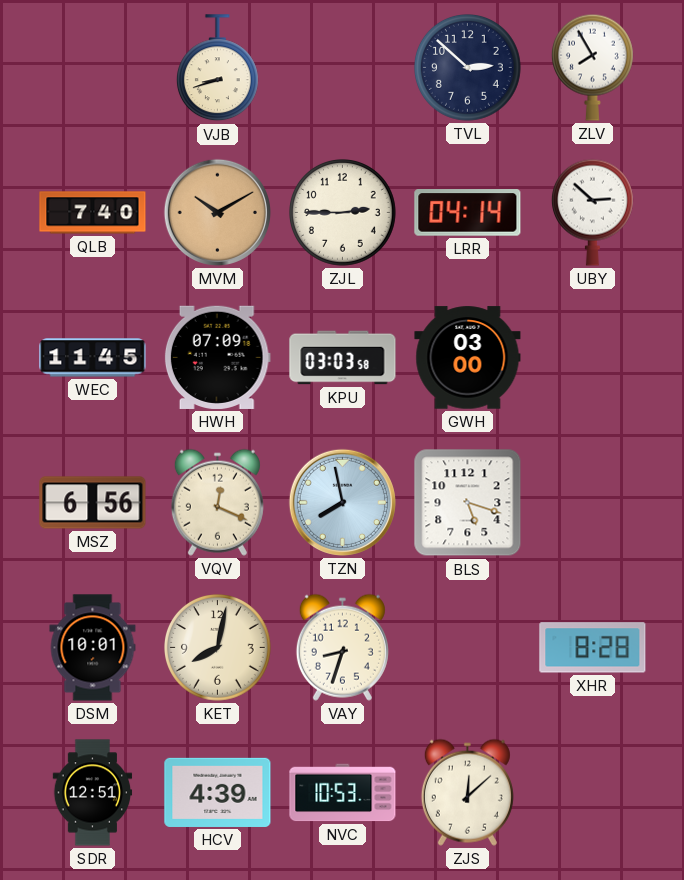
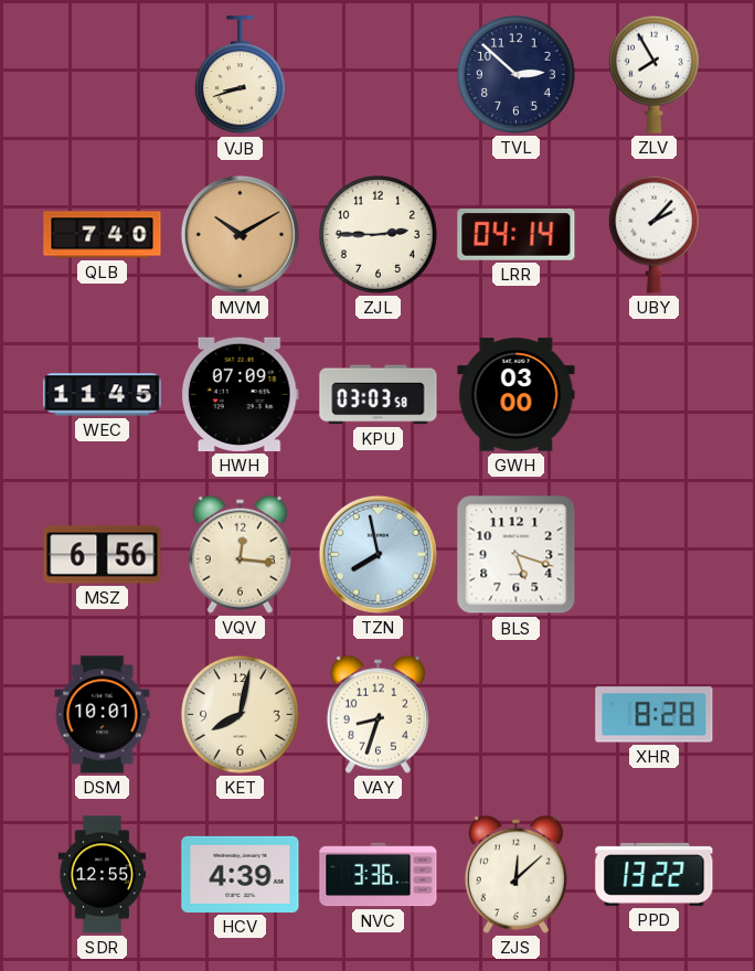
UBY: 2:52 -> 2:07
VQV: 12:19 -> 12:16
SDR: 12:51 -> 12:55
NVC: 10:53 -> 3:36
PPD: none -> 13:22
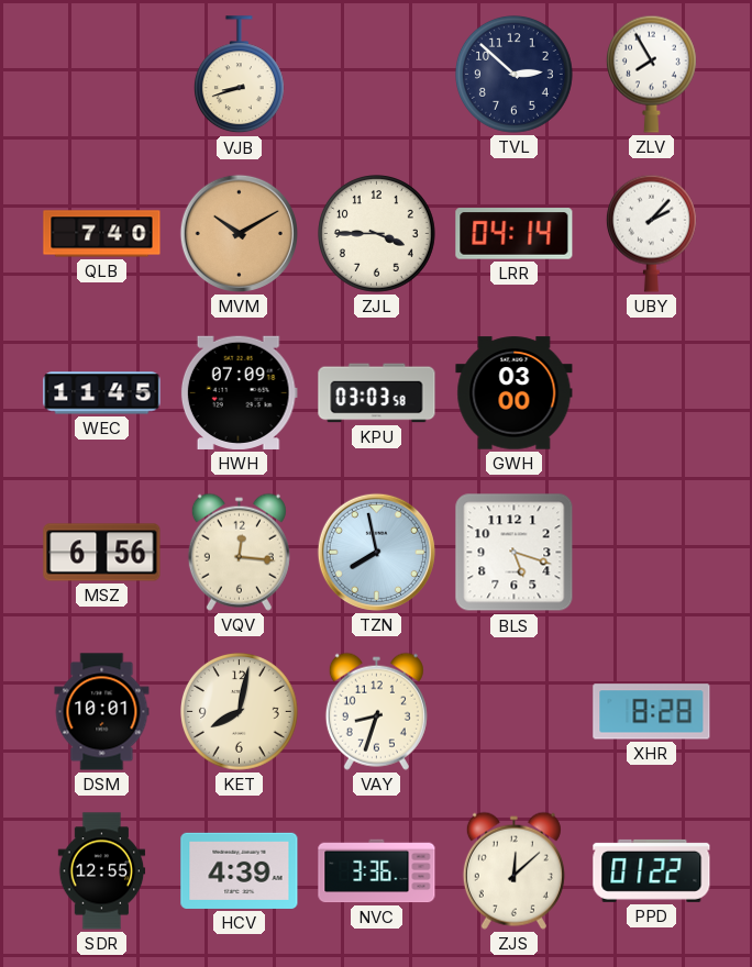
ZJL: 2:45 -> 3:45
PPD: 13:22 -> 01:22
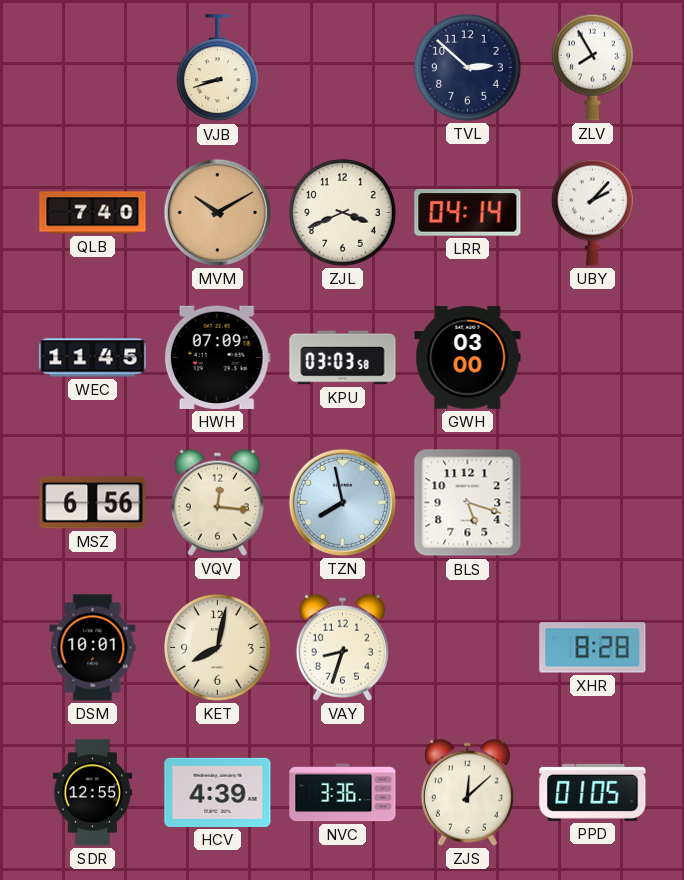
ZJL: 3:45 -> 3:41
PPD: 01:22 -> 01:05
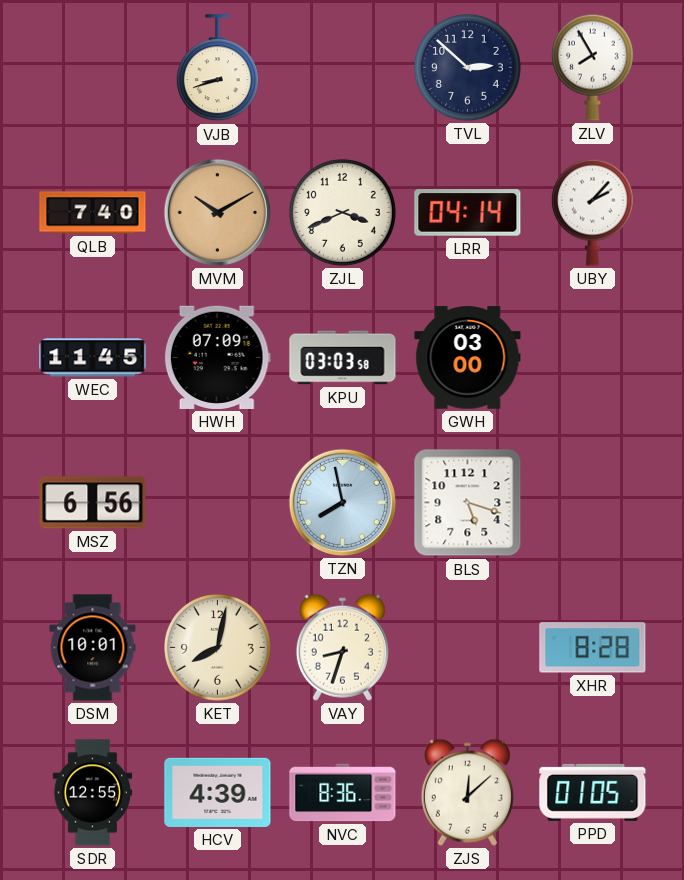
VQV: 12:16 -> none
NVC: 3:36 -> 8:36
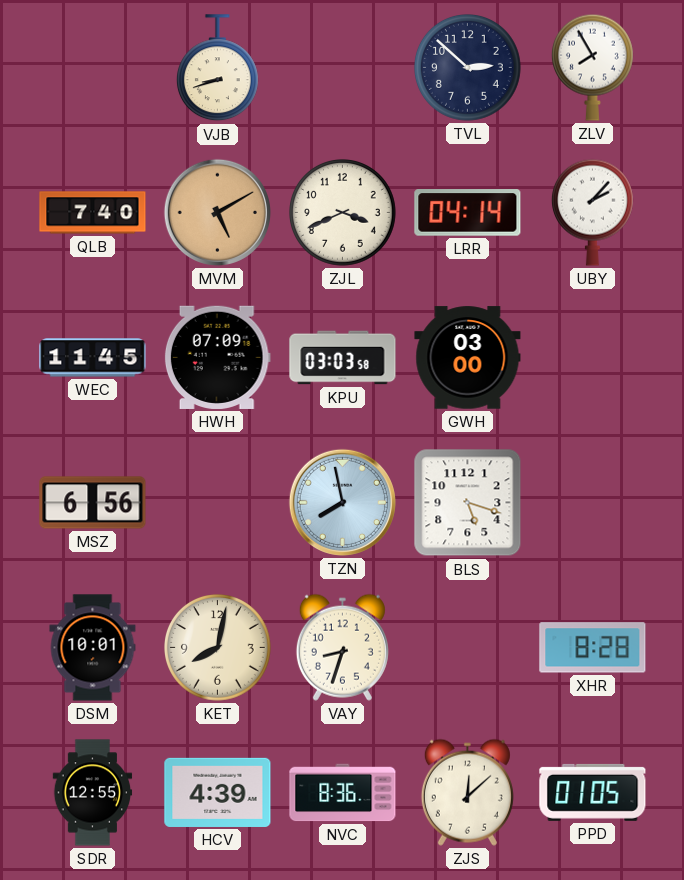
MVM: 10:10 -> 5:10
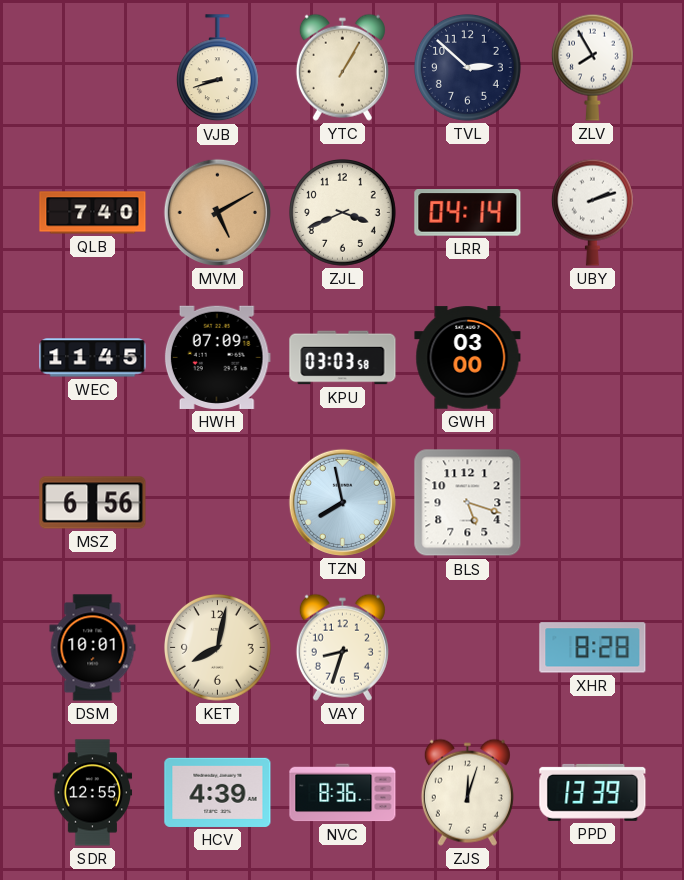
YTC: none -> 1:05
UBY: 2:07 -> 2:12
ZJS: 12:08 -> 12:03
PPD: 01:05 -> 13:39
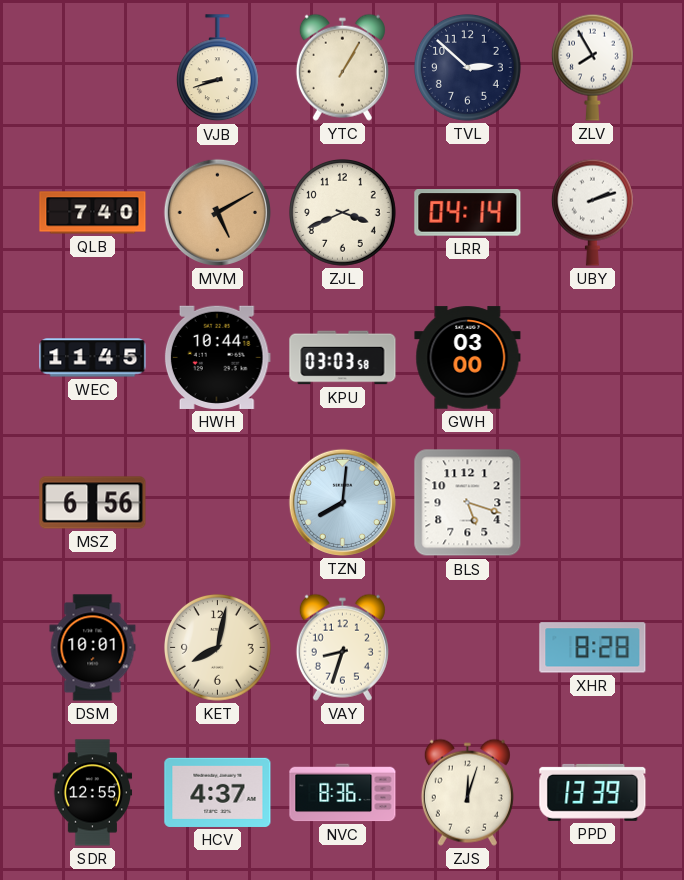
HWH: 07:09 -> 10:44
TZN: 7:58 -> 8:01
HCV: 4:39 -> 4:37
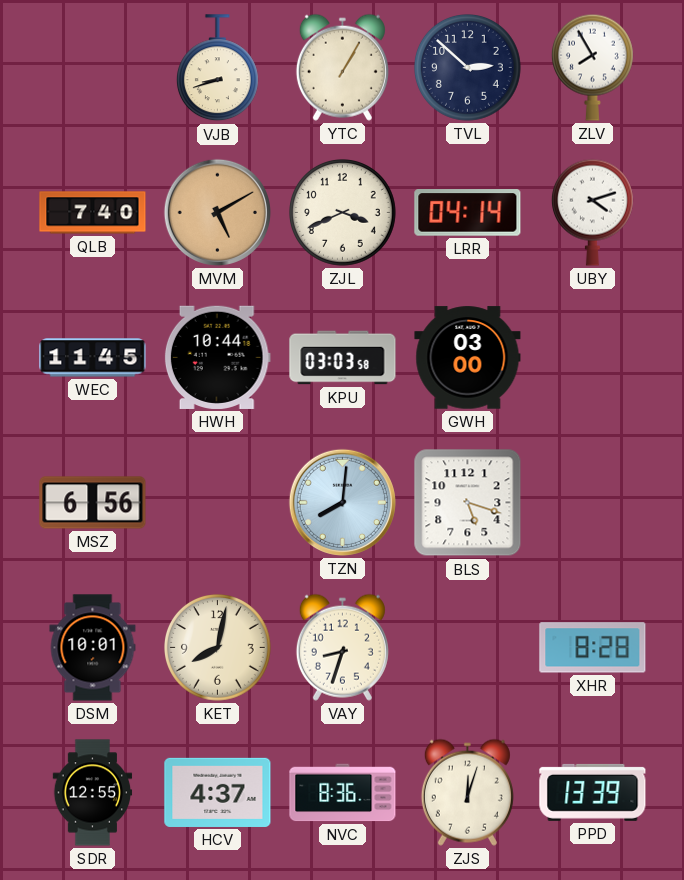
UBY: 2:12 -> 4:12
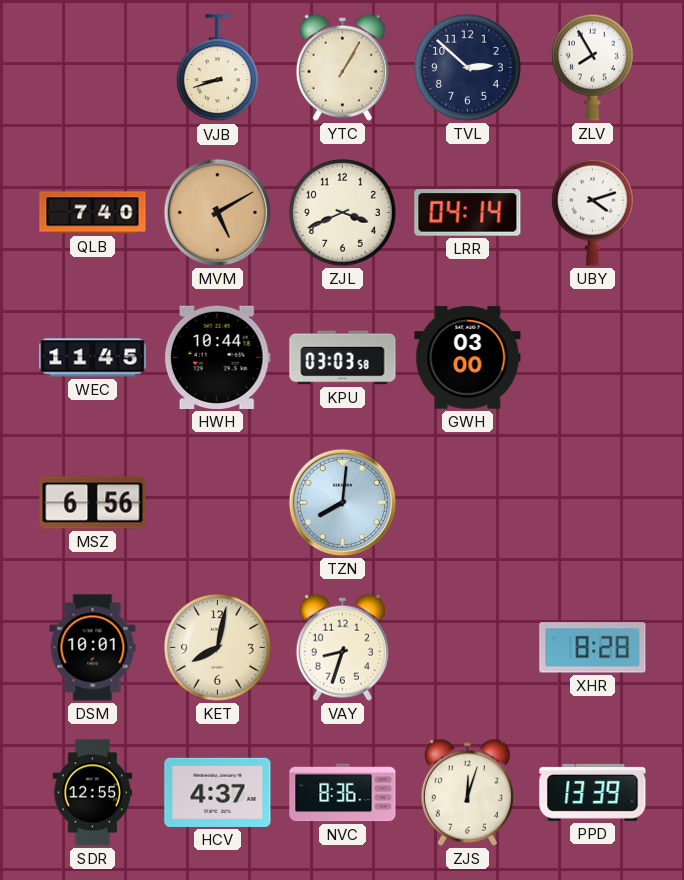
BLS: 5:18 -> none
